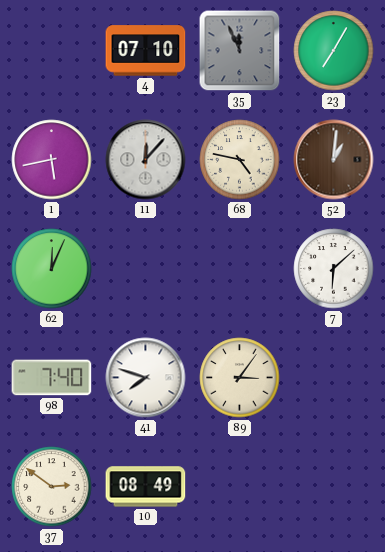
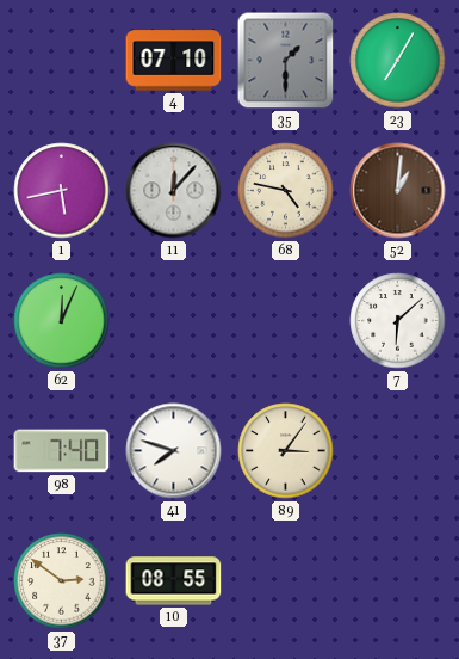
35: 11:56 -> 1:30
10: 08:49 -> 08:55
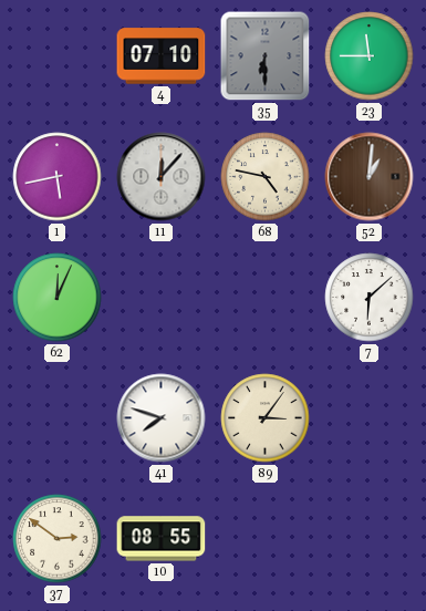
35: 1:30 -> 6:30
23: 7:05 -> 11:45
98: 7:40 -> none
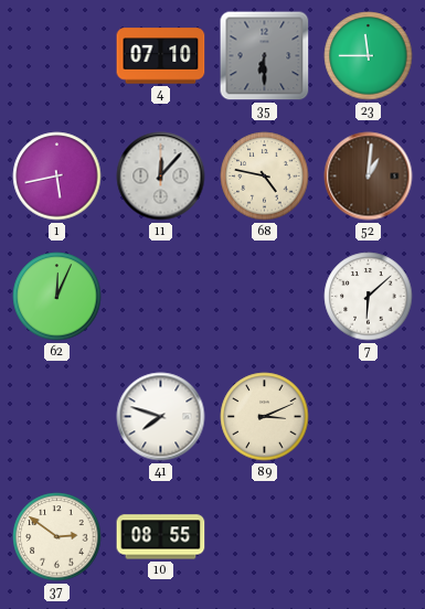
89: 3:06 -> 3:11
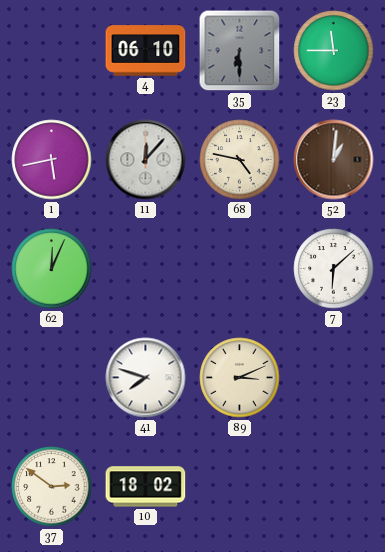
4: 07:10 -> 06:10
10: 08:55 -> 18:02
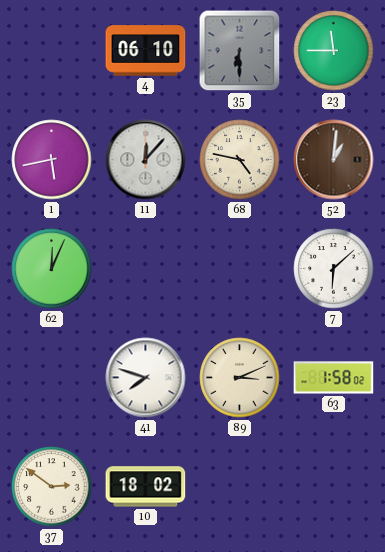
63: none -> 1:58
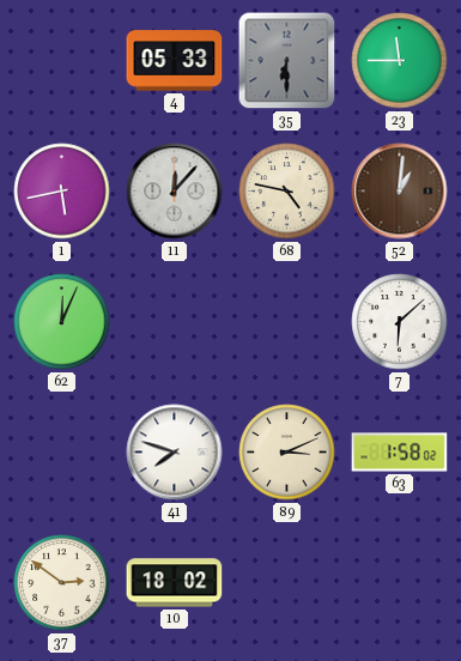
4: 06:10 -> 05:33
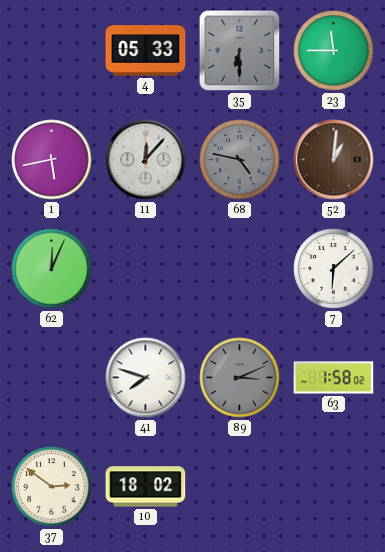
68 dial: cream -> grey
89 dial: cream -> grey
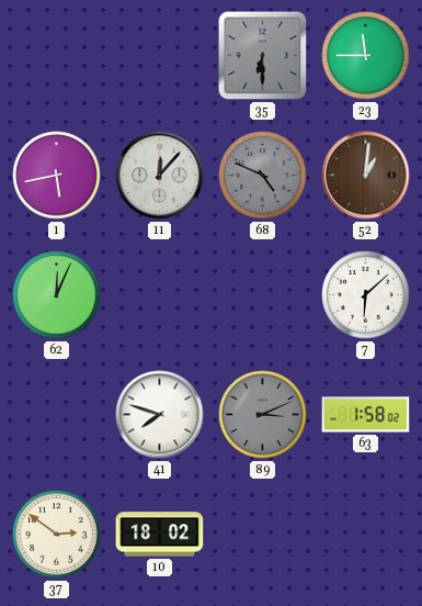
4: 05:33 -> none
68: 4:47 -> 4:49
